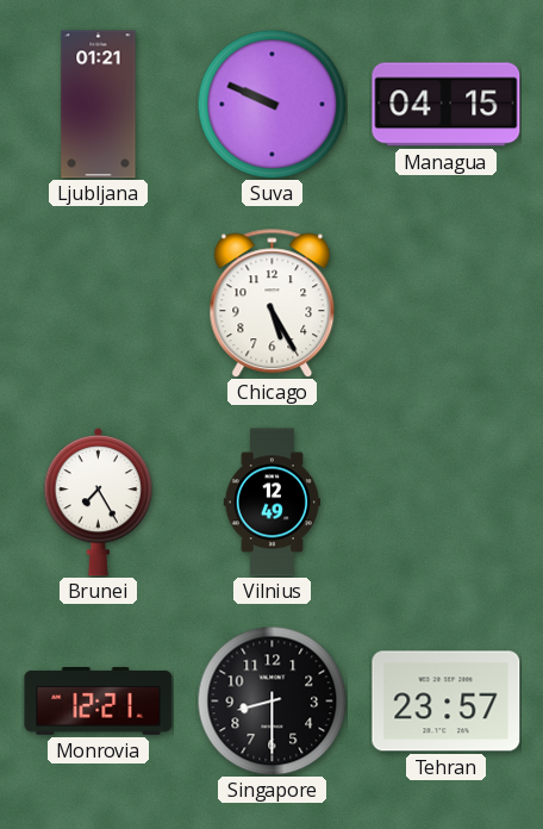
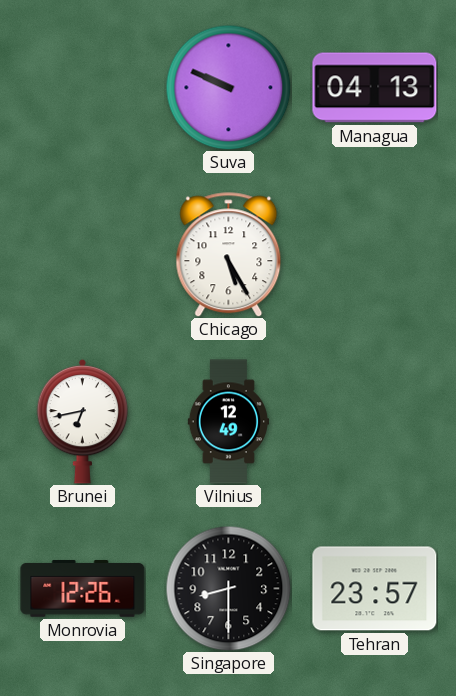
Ljubljana: 01:21 -> none
Managua: 04:15 -> 04:13
Brunei: 7:25 -> 6:43
Monrovia: 12:21 -> 12:26
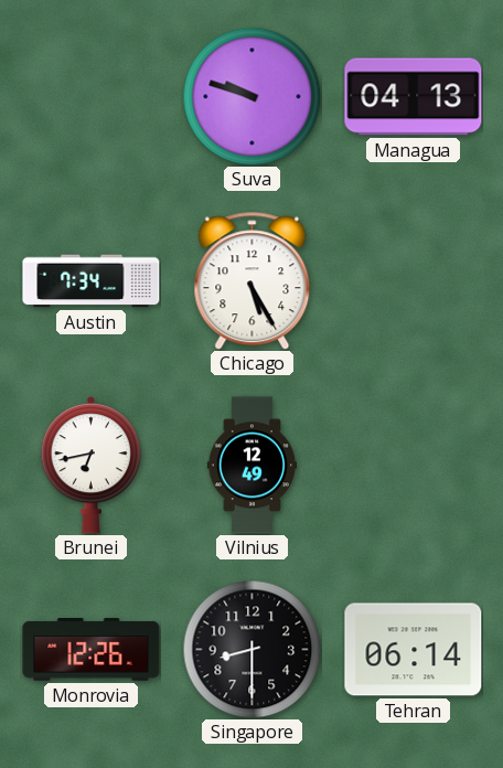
Suva: 9:49 -> 9:48
Austin: none -> 7:34
Tehran: 23:57 -> 06:14
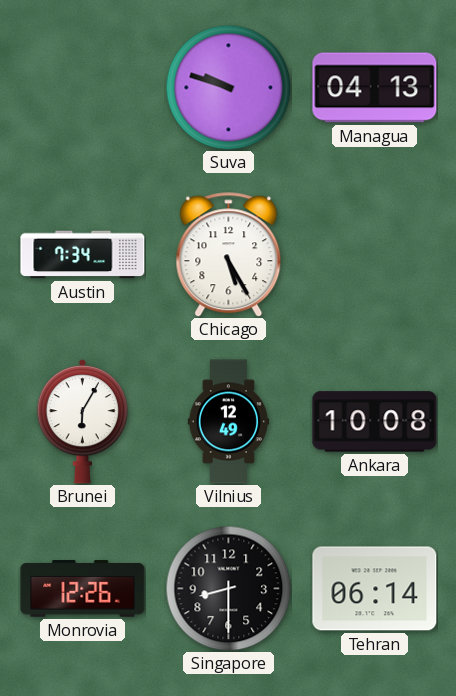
Brunei: 6:43 -> 6:05
Ankara: none -> 10:08
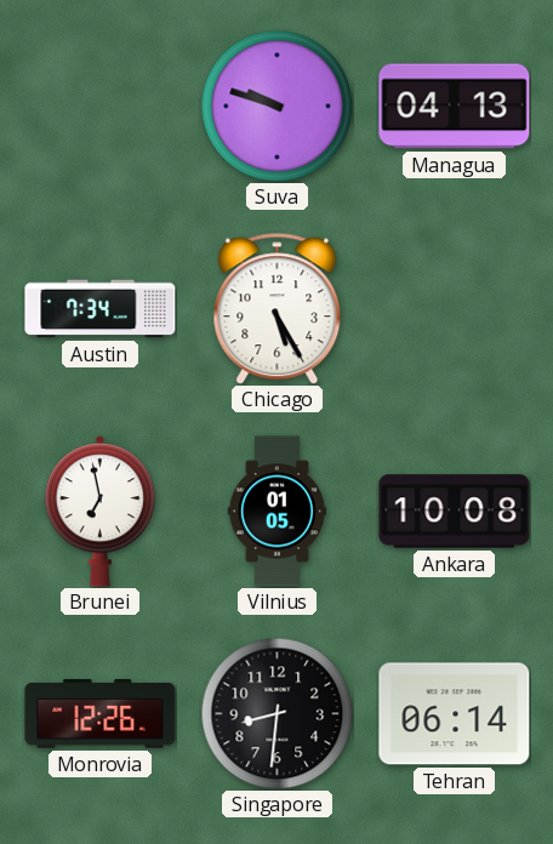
Brunei: 6:05 -> 6:58
Vilnius: 12:49 -> 01:05
Singapore: 8:30 -> 8:31
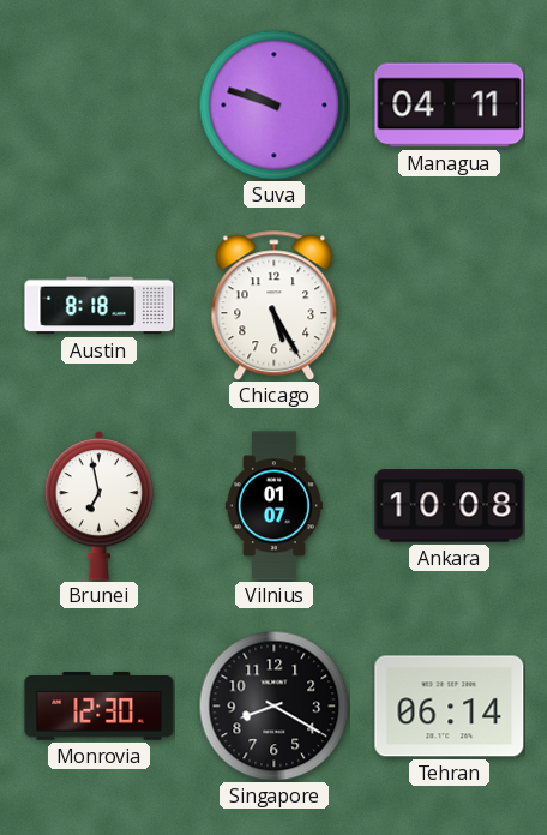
Managua: 04:13 -> 04:11
Austin: 7:34 -> 8:18
Vilnius: 01:05 -> 01:07
Monrovia: 12:26 -> 12:30
Singapore: 8:31 -> 8:20
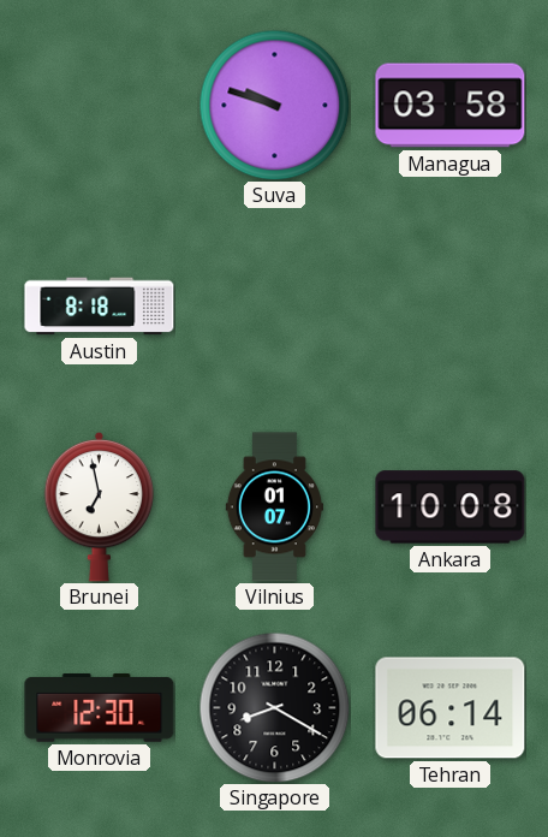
Managua: 04:11 -> 03:58
Chicago: 5:25 -> none
